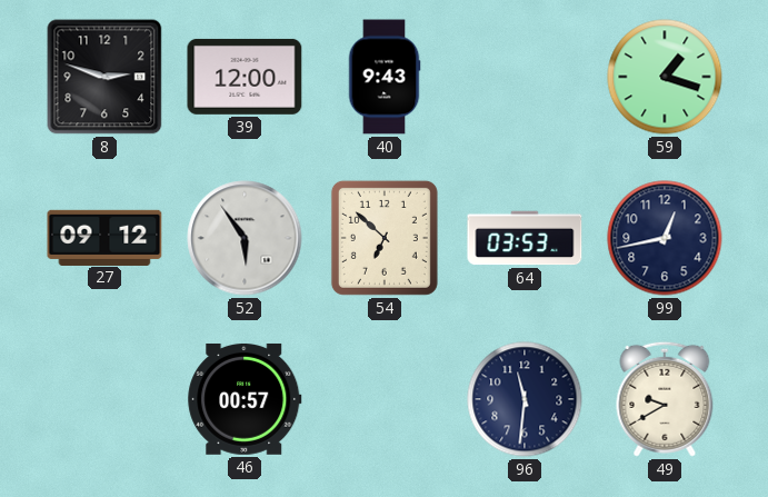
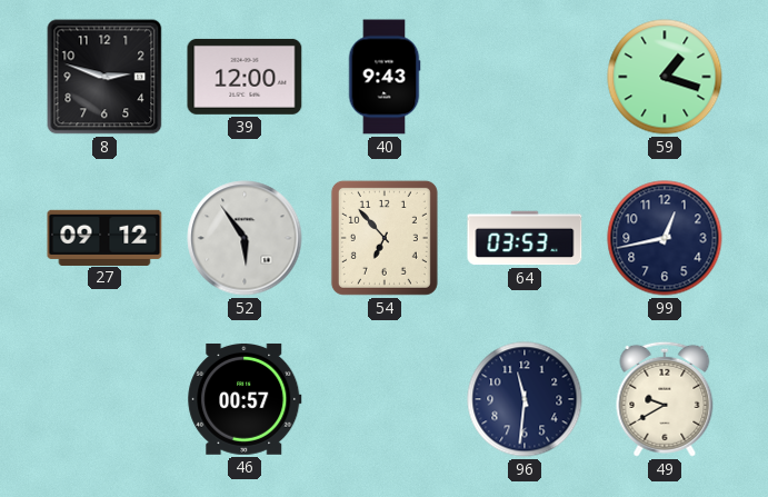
54: 6:52 -> 6:53
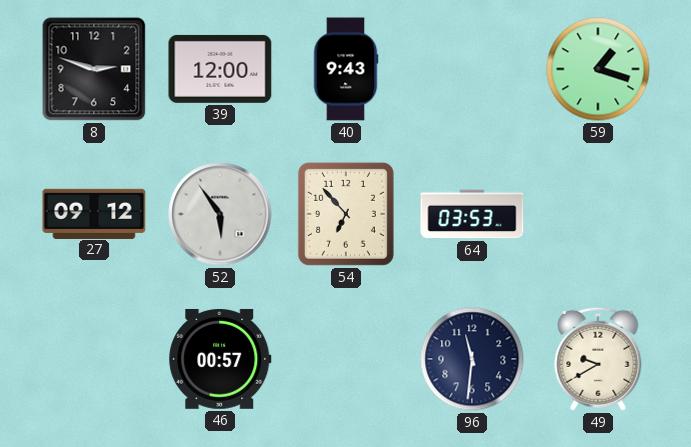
99: 12:43 -> none
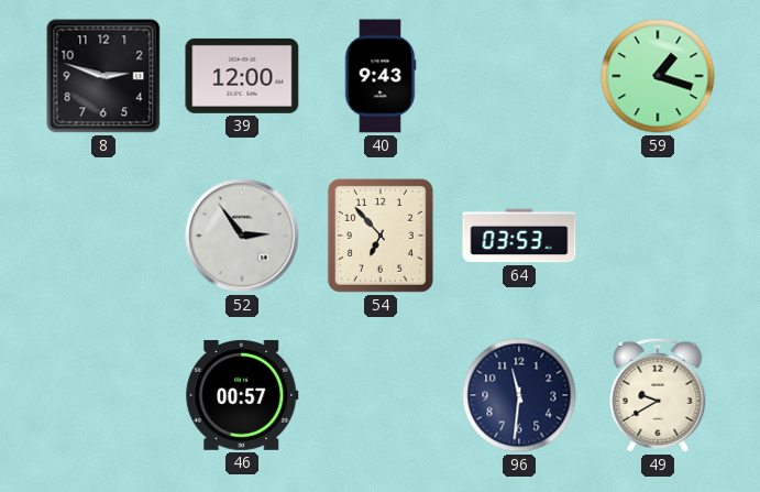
27: 09:12 -> none
52: 5:54 -> 2:54
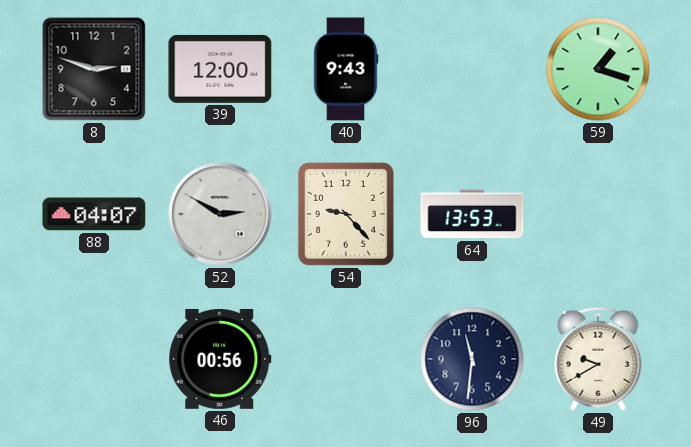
88: none -> 04:07
52: 2:54 -> 2:50
54: 6:53 -> 9:23
64: 03:53 -> 13:53
46: 00:57 -> 00:56
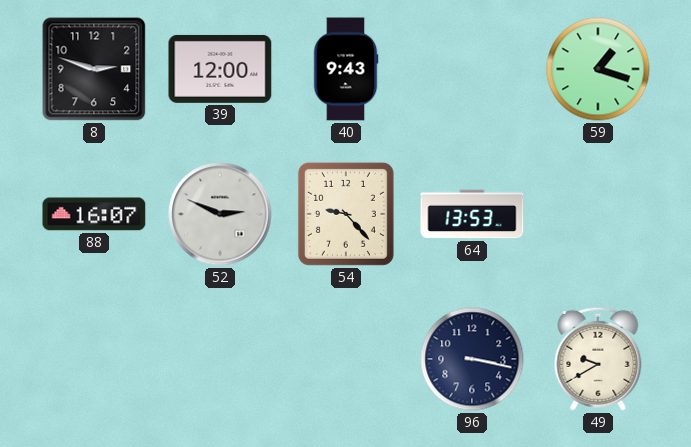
88: 04:07 -> 16:07
52: 2:50 -> 2:49
46: 00:56 -> none
96: 11:31 -> 3:17
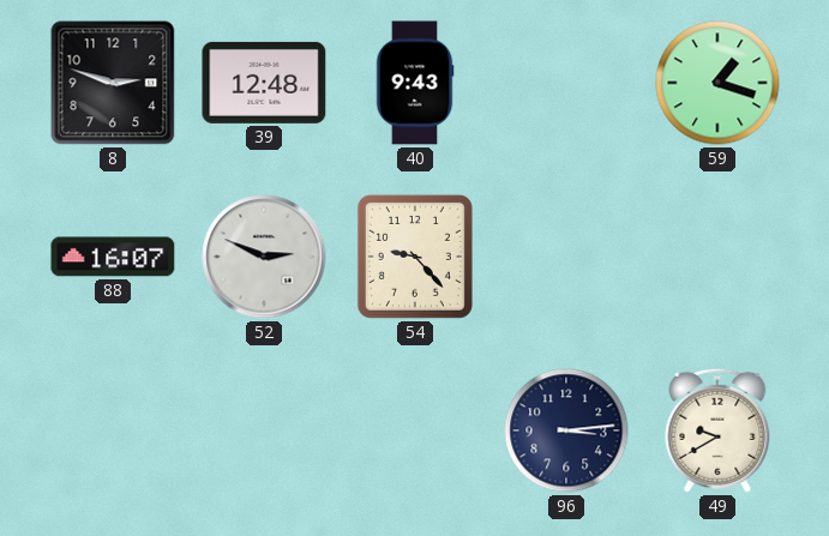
39: 12:00 -> 12:48
64: 13:53 -> none
96: 3:17 -> 3:14
